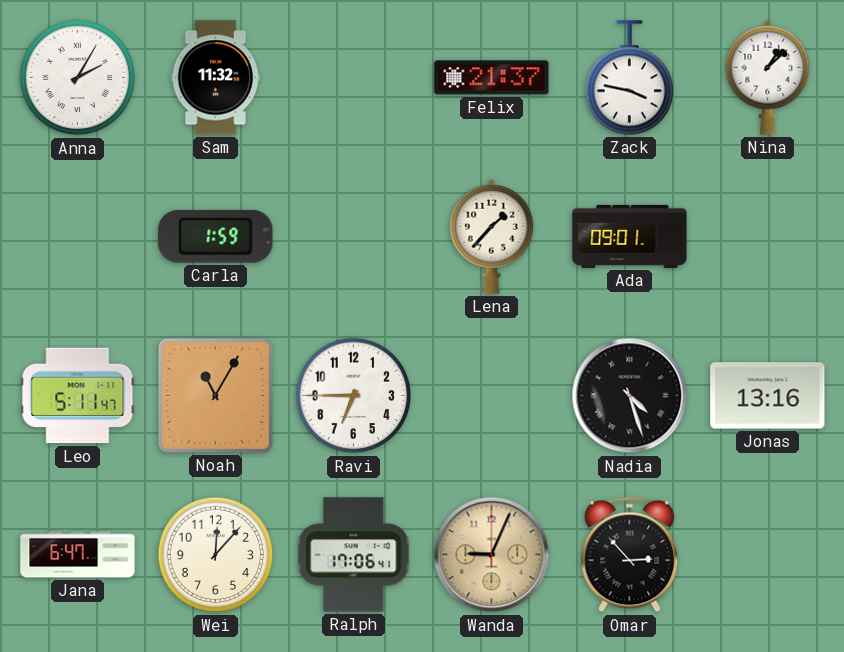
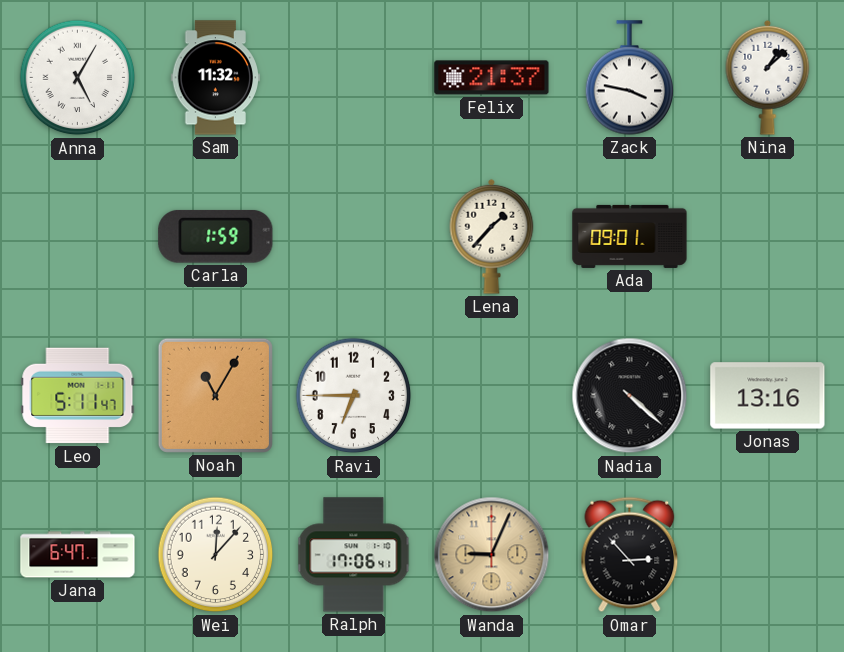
Anna: 2:05 -> 5:05
Nadia: 4:27 -> 4:22
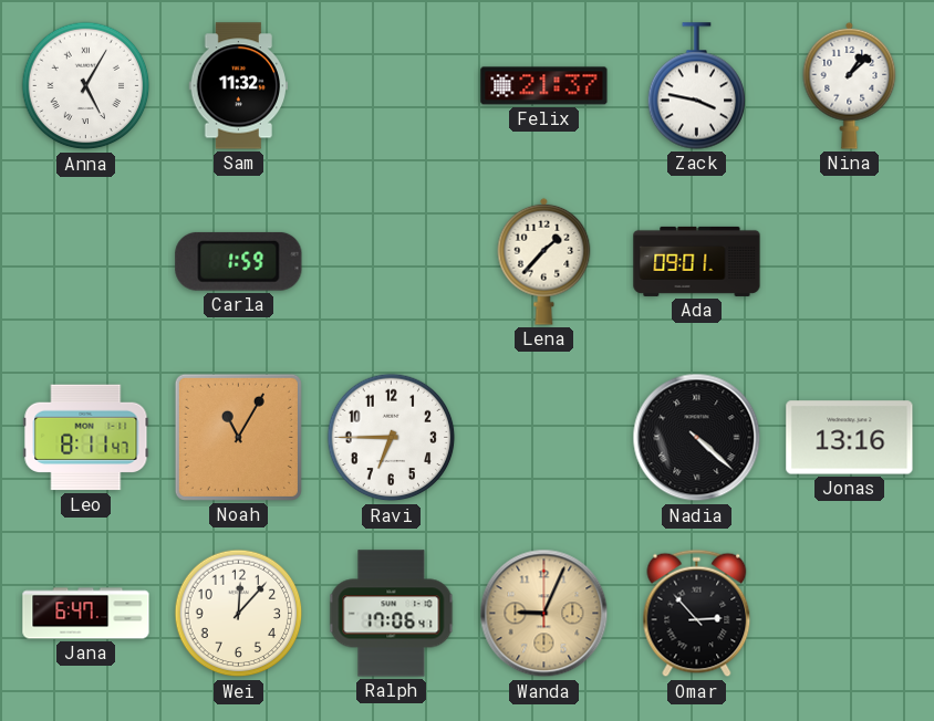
Leo: 5:11 -> 8:11
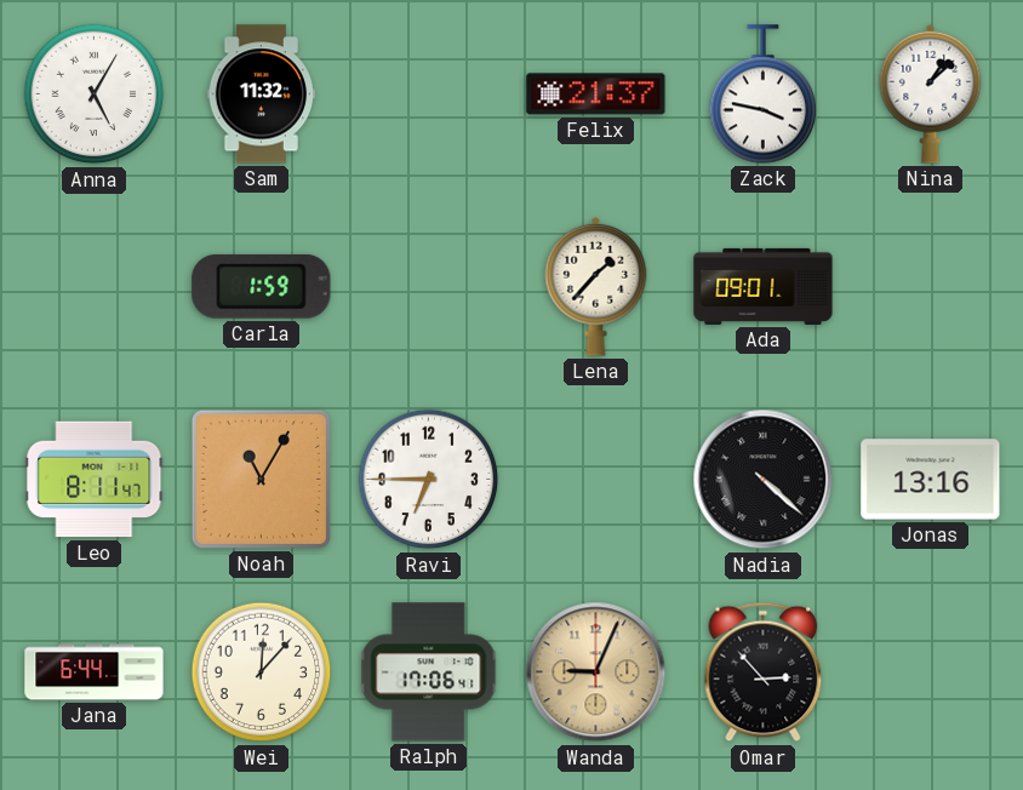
Jana: 6:47 -> 6:44
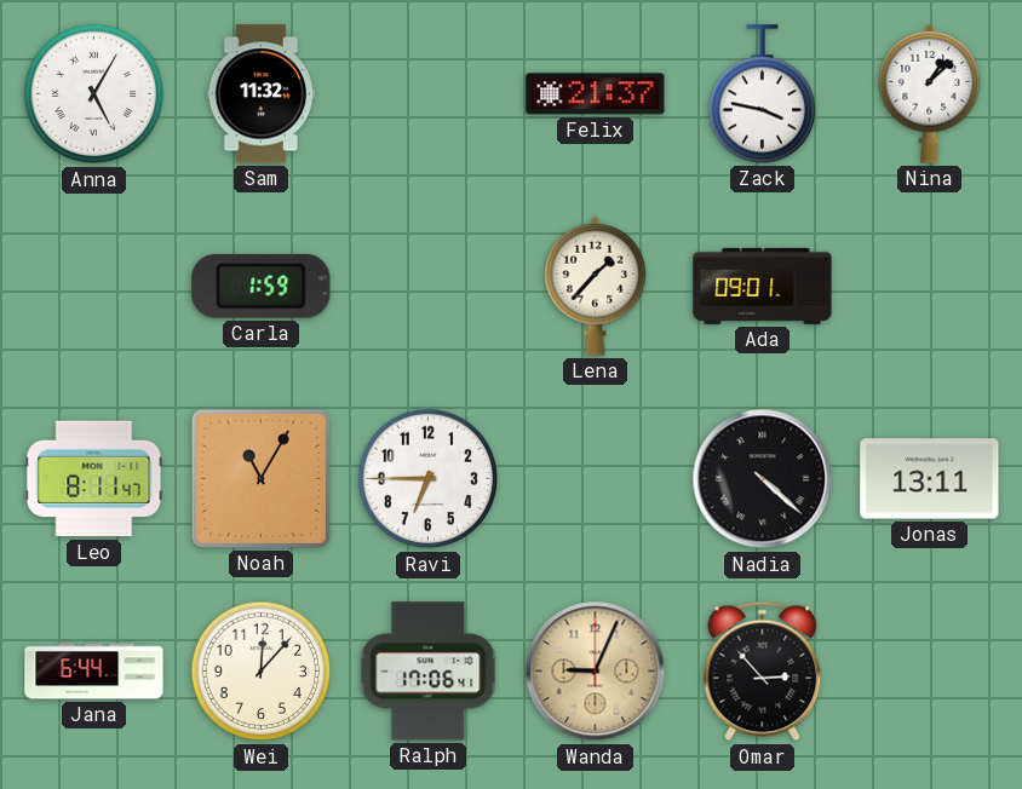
Jonas: 13:16 -> 13:11
